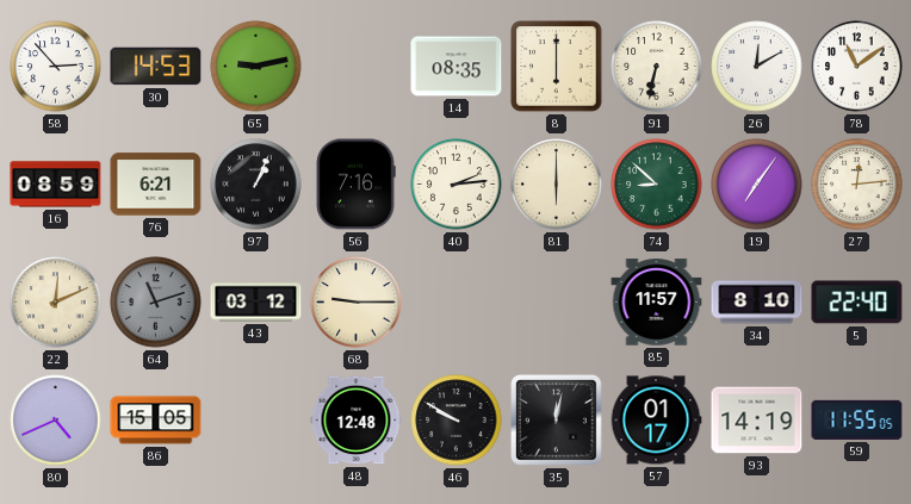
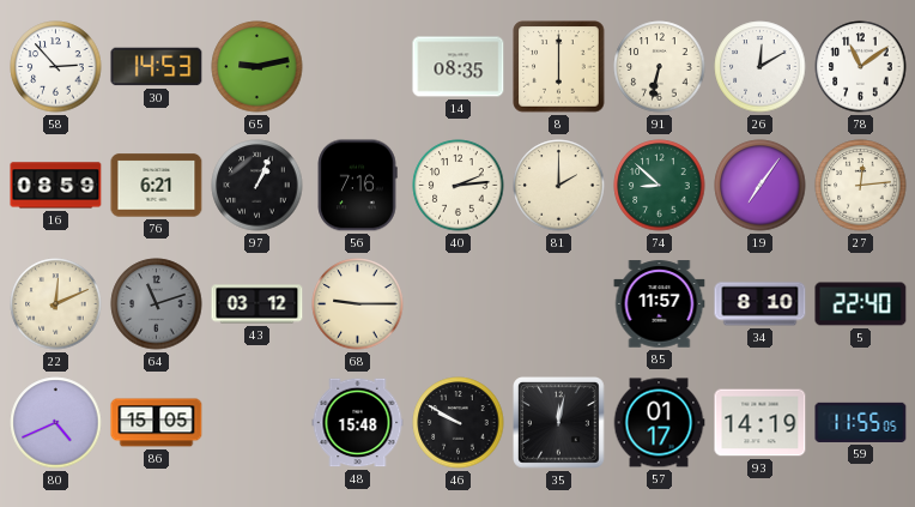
81: 6:00 -> 2:00
48: 12:48 -> 15:48
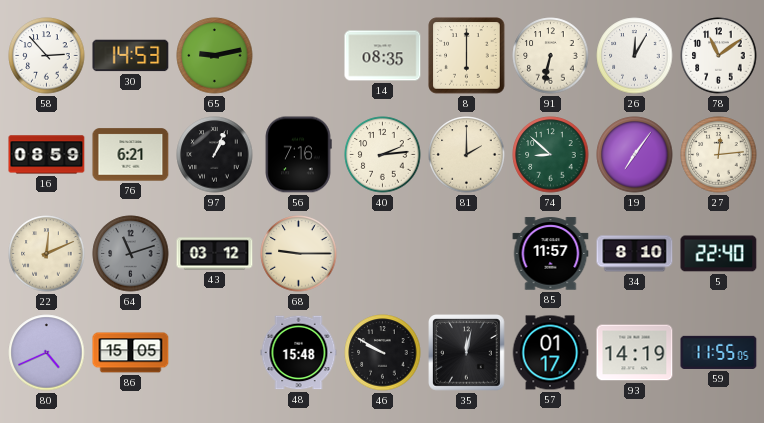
26: 12:10 -> 12:05
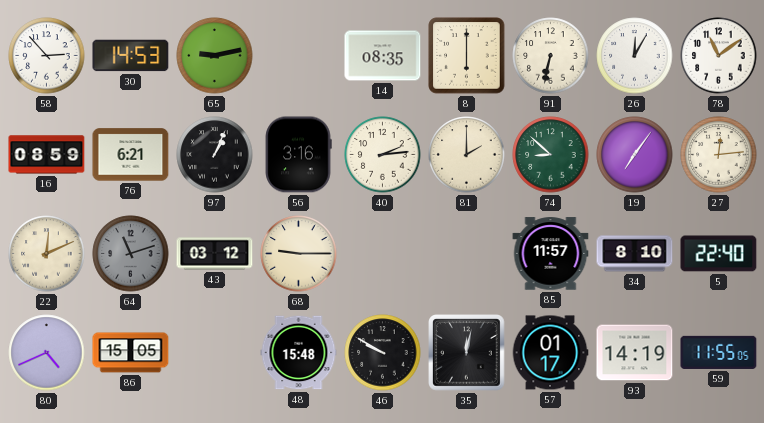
56: 7:16 -> 3:16
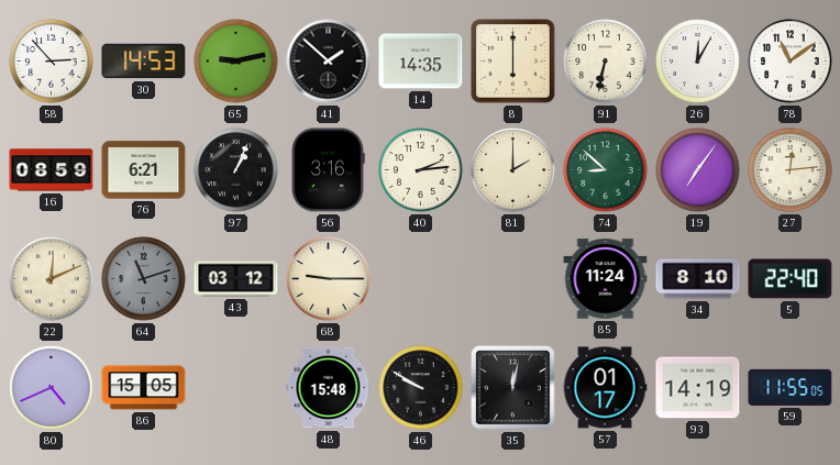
41: none -> 1:52
14: 08:35 -> 14:35
85: 11:57 -> 11:24
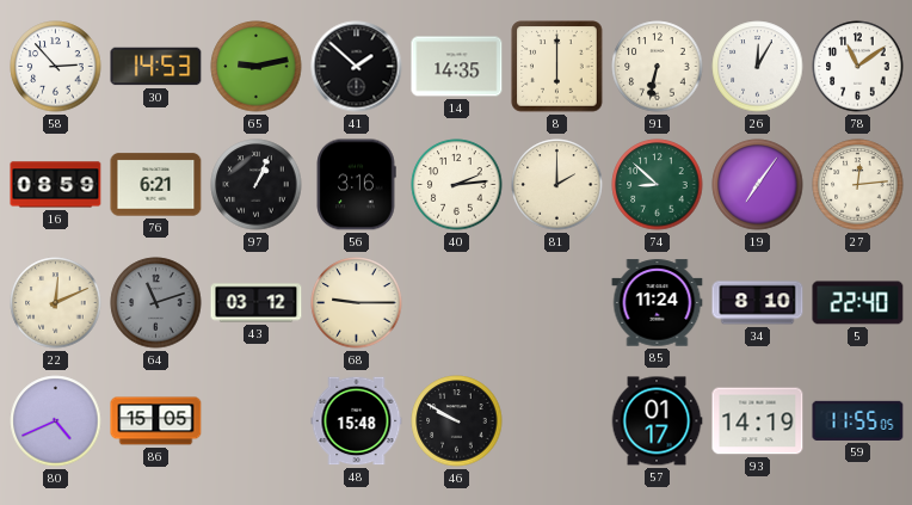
35: 12:02 -> none
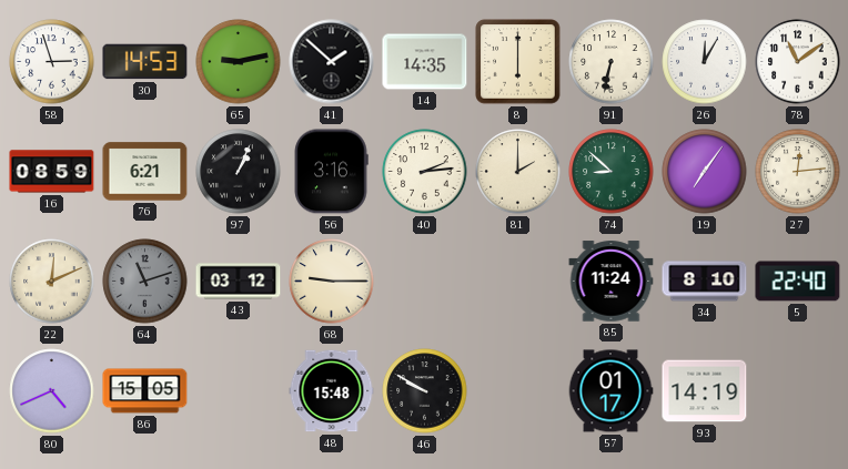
58: 2:53 -> 2:57
59: 11:55 -> none
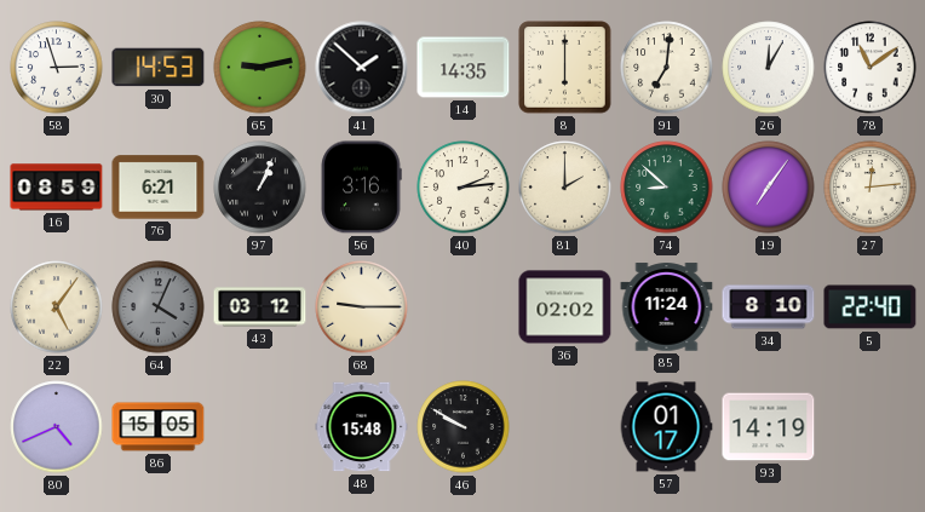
91: 6:32 -> 7:01
22: 12:11 -> 5:06
64: 11:12 -> 4:04
36: none -> 02:02
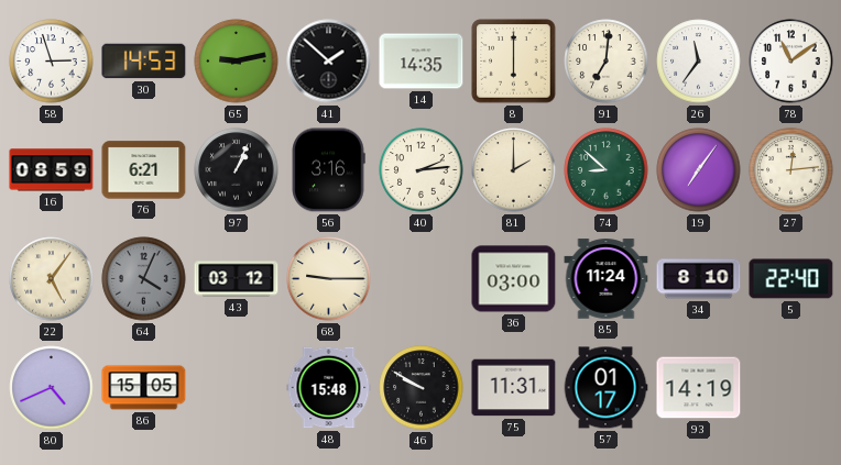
26: 12:05 -> 11:36
36: 02:02 -> 03:00
75: none -> 11:31
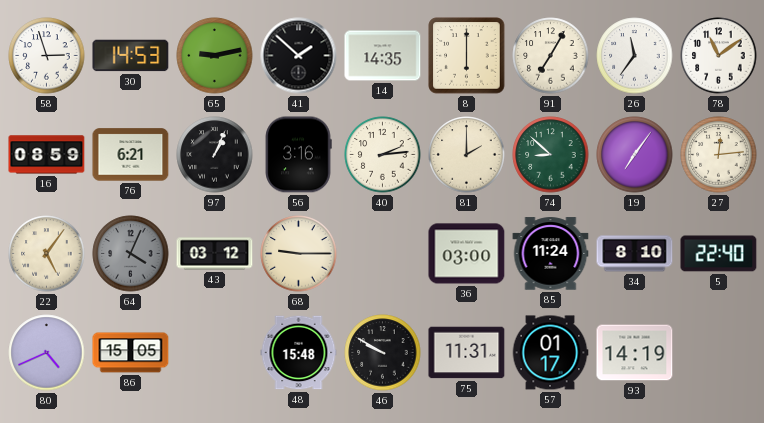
91: 7:01 -> 7:05
